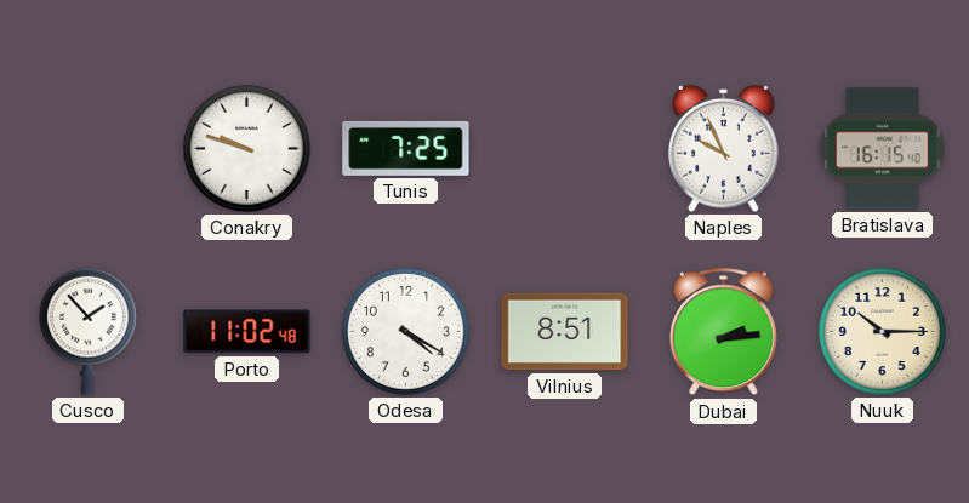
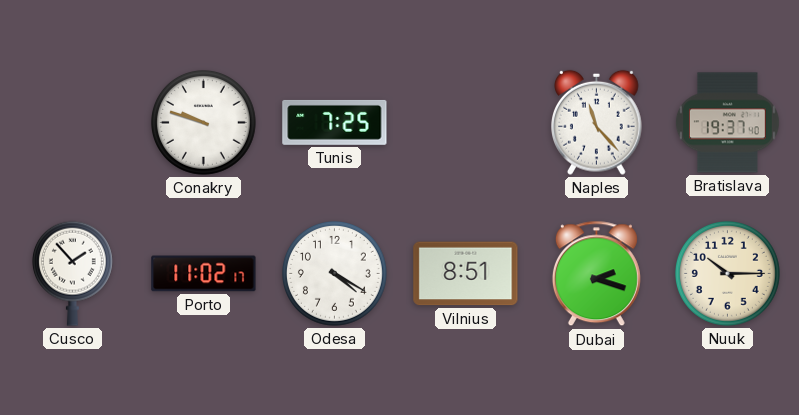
Naples: 9:56 -> 11:23
Bratislava: 16:15 -> 19:37
Porto: 11:02:48 -> 11:02:17
Dubai: 2:14 -> 2:18
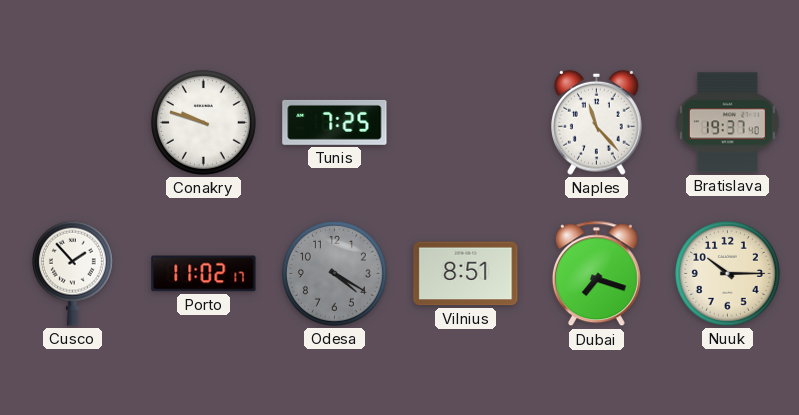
Odesa dial: white -> grey
Dubai: 2:18 -> 7:18
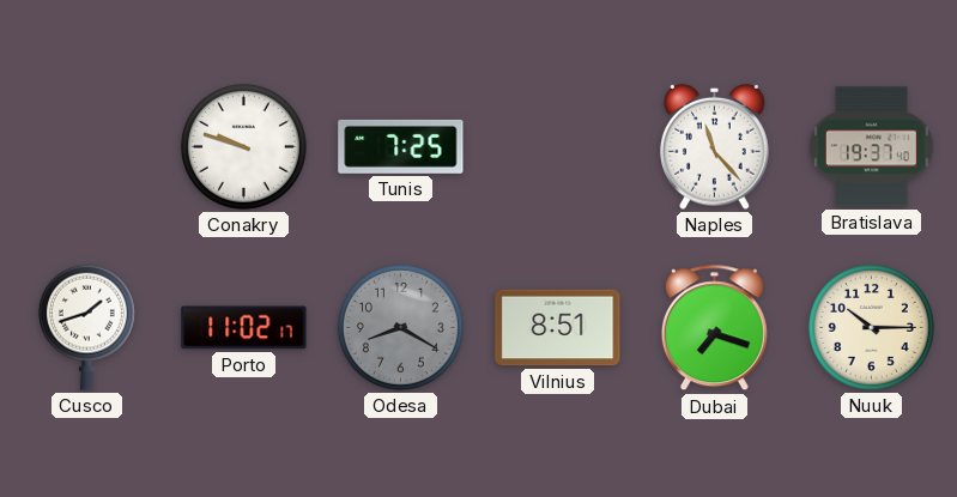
Cusco: 1:53 -> 1:42
Odesa: 4:20 -> 8:20
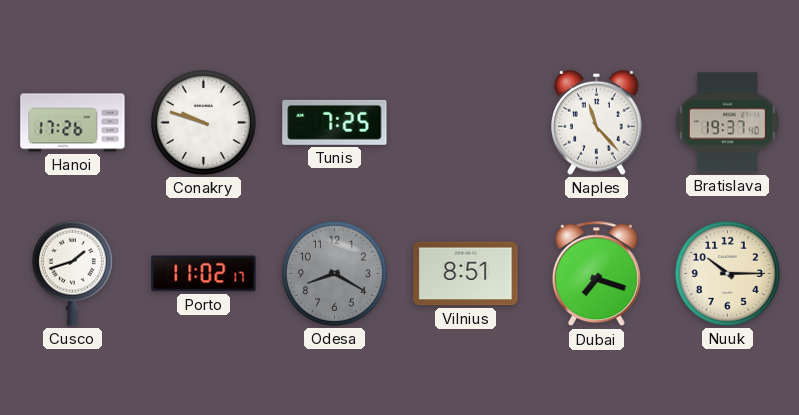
Hanoi: none -> 17:26
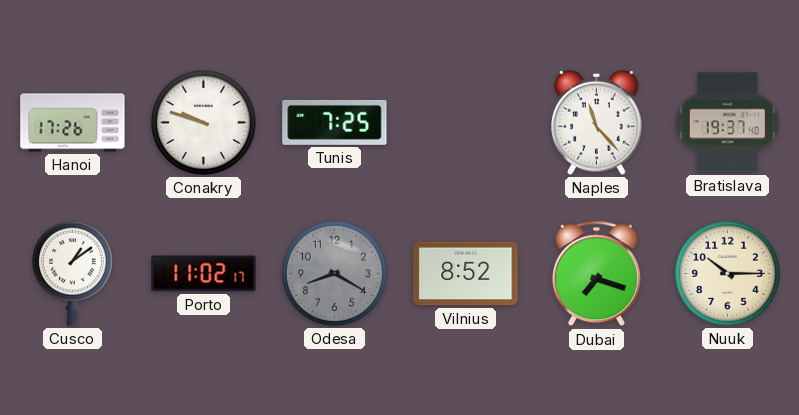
Cusco: 1:42 -> 1:09
Vilnius: 8:51 -> 8:52
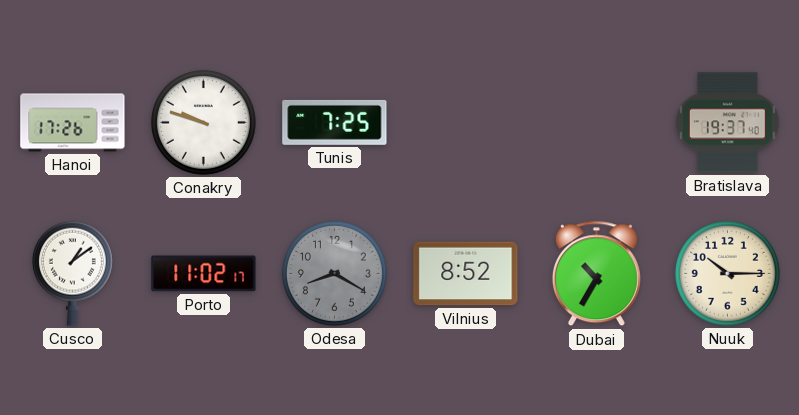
Naples: 11:23 -> none
Dubai: 7:18 -> 10:35
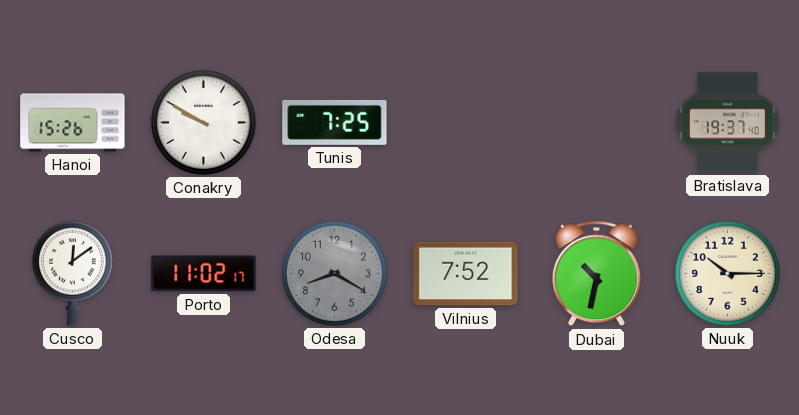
Hanoi: 17:26 -> 15:26
Conakry: 9:48 -> 9:50
Cusco: 1:09 -> 12:09
Vilnius: 8:52 -> 7:52
Dubai: 10:35 -> 10:32
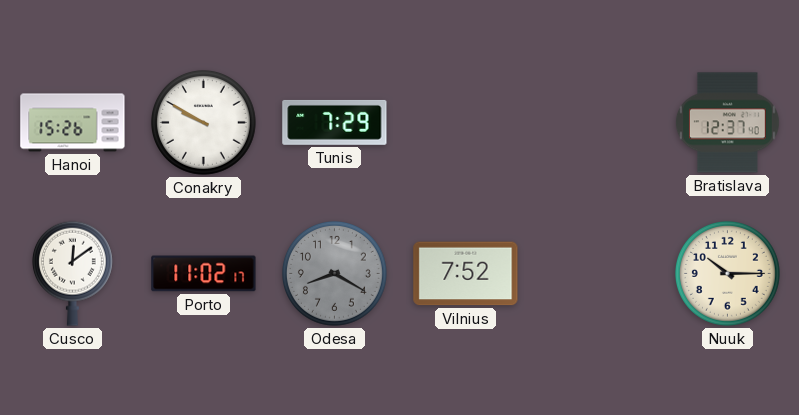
Tunis: 7:25 -> 7:29
Bratislava: 19:37 -> 12:37
Dubai: 10:32 -> none
